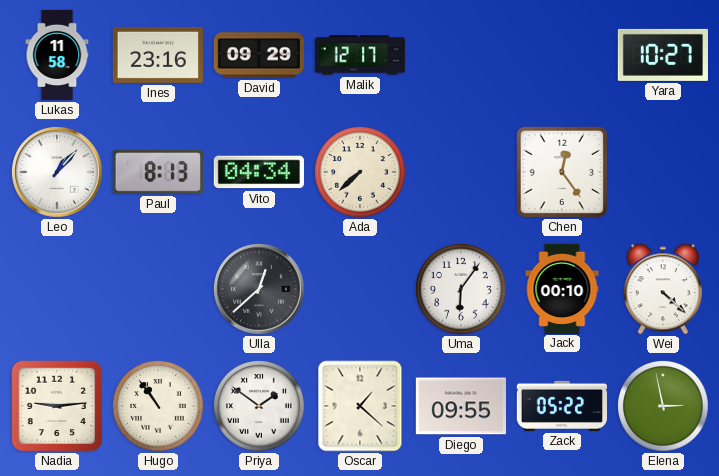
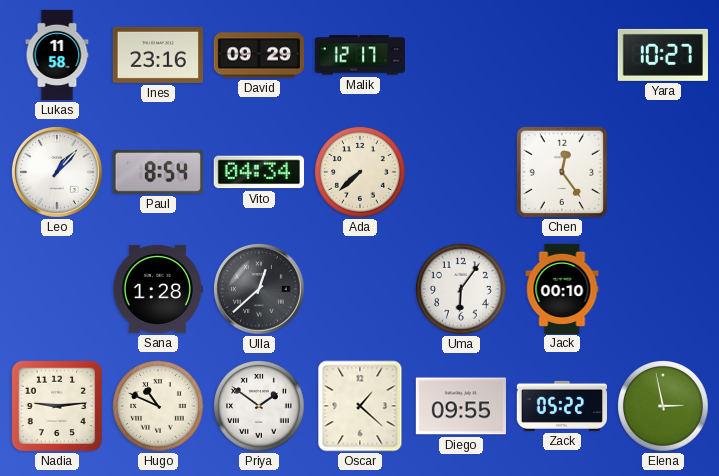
Paul: 8:13 -> 8:54
Sana: none -> 1:28
Wei: 4:22 -> none
Hugo: 10:54 -> 10:49
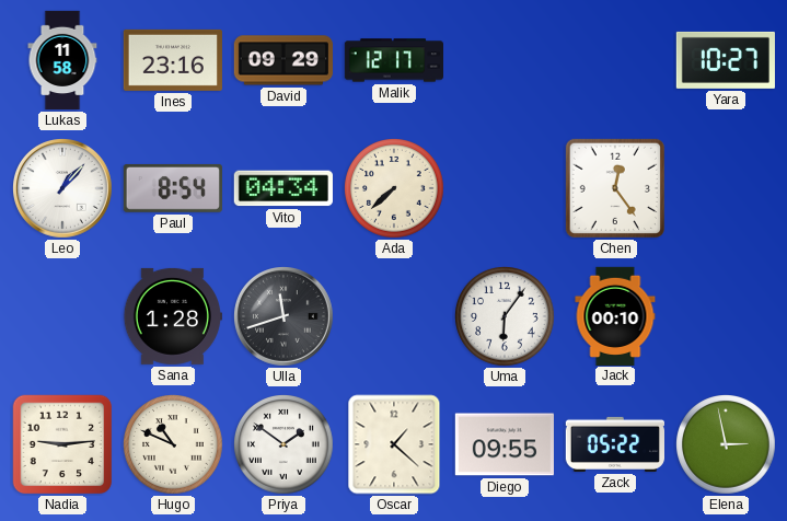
Ulla: 12:38 -> 11:42
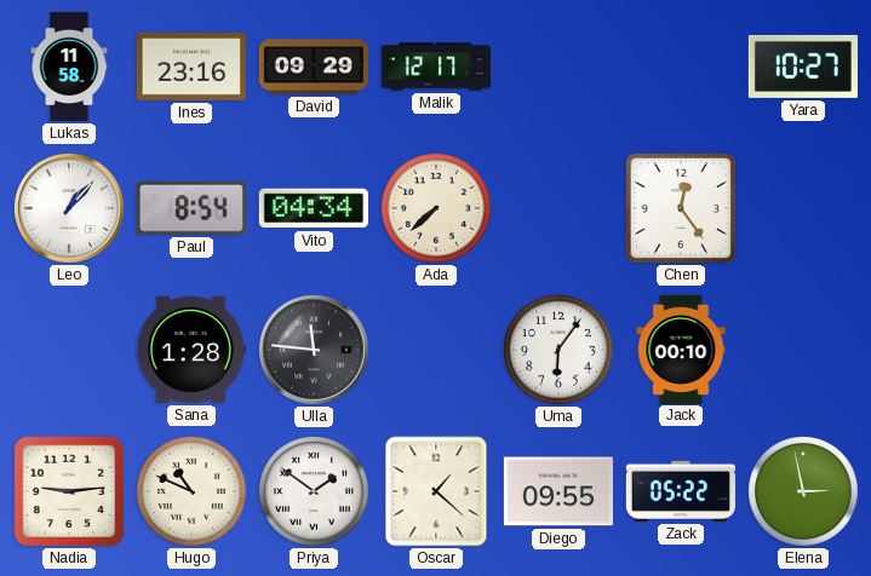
Ulla: 11:42 -> 11:46
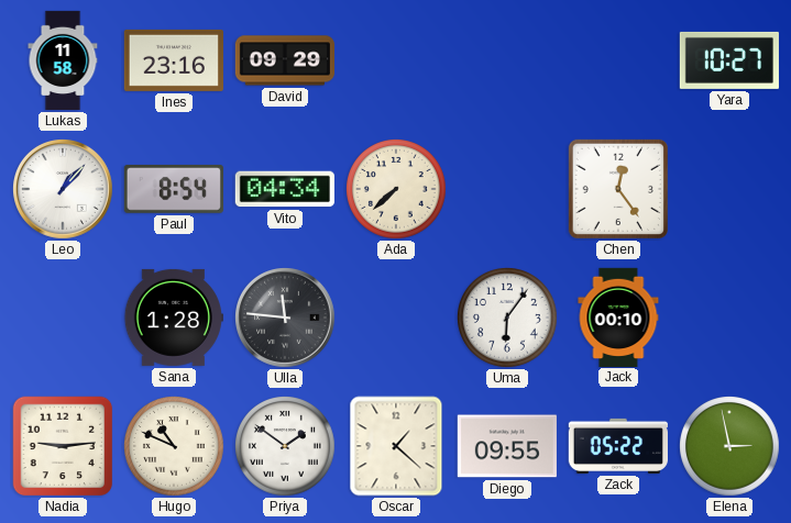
Malik: 12:17 -> none
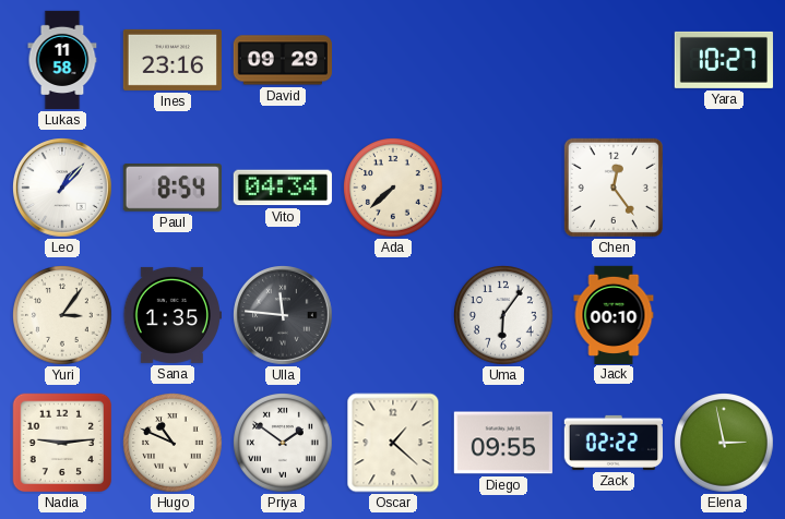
Yuri: none -> 3:06
Sana: 1:28 -> 1:35
Zack: 05:22 -> 02:22
